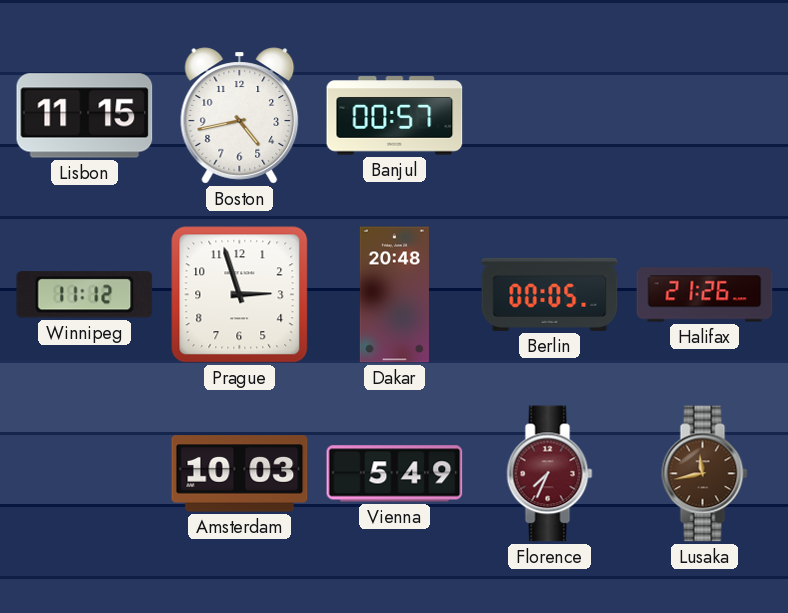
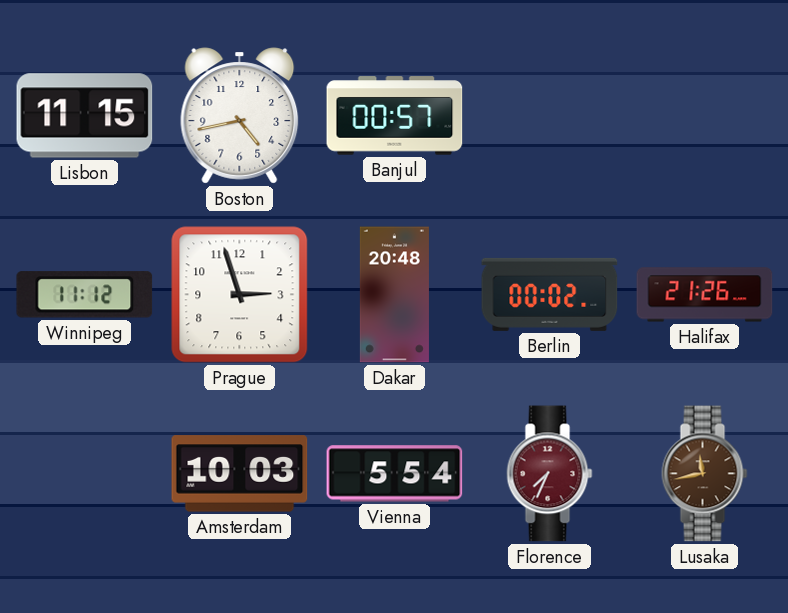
Berlin: 00:05 -> 00:02
Vienna: 5:49 -> 5:54
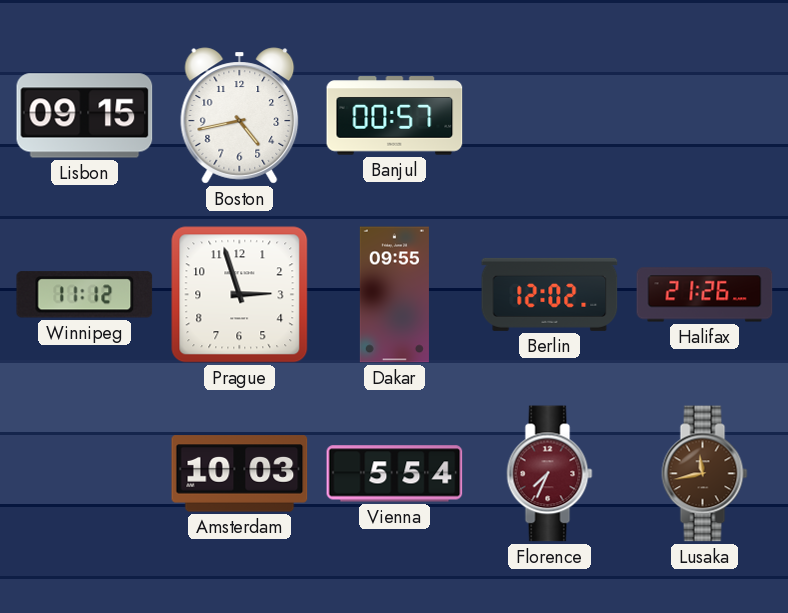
Lisbon: 11:15 -> 09:15
Dakar: 20:48 -> 09:55
Berlin: 00:02 -> 12:02
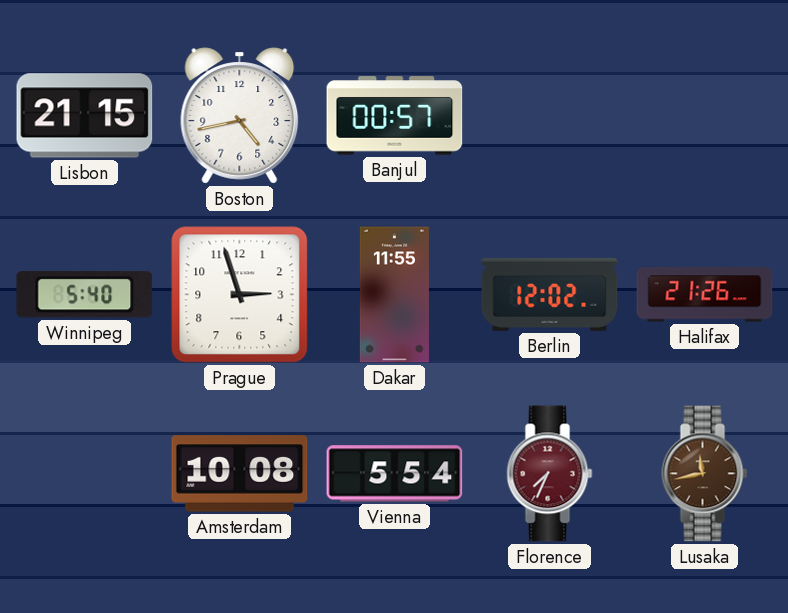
Lisbon: 09:15 -> 21:15
Winnipeg: 11:12 -> 5:40
Dakar: 09:55 -> 11:55
Amsterdam: 10:03 -> 10:08
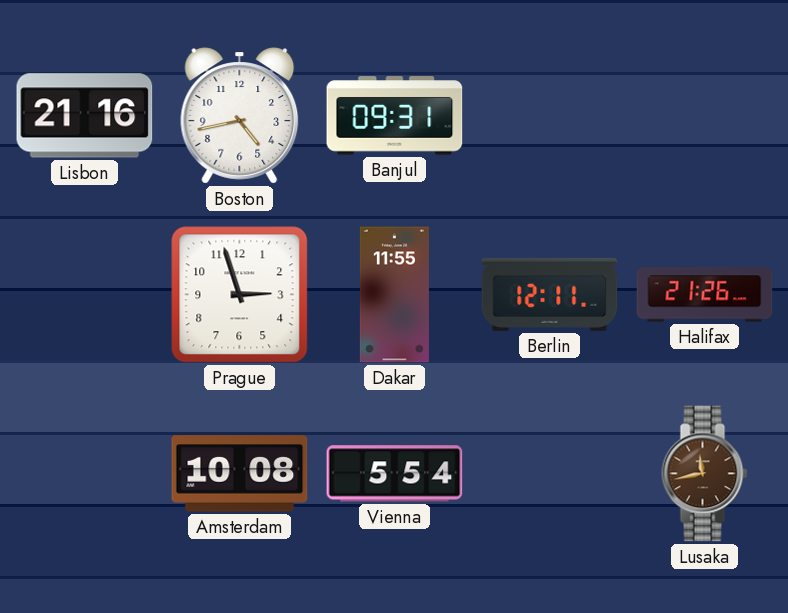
Lisbon: 21:15 -> 21:16
Banjul: 00:57 -> 09:31
Winnipeg: 5:40 -> none
Berlin: 12:02 -> 12:11
Florence: 7:34 -> none
